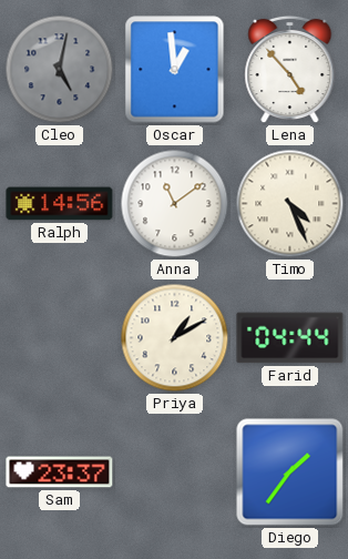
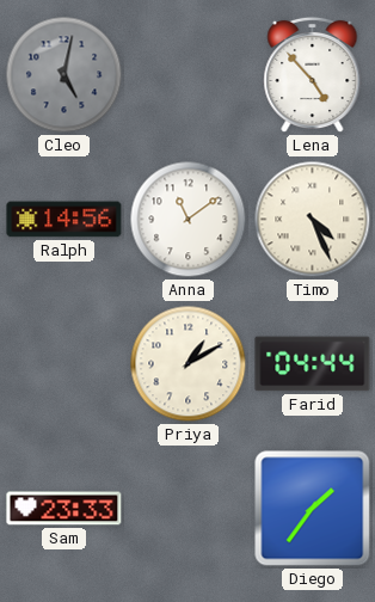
Oscar: 12:59 -> none
Sam: 23:37 -> 23:33
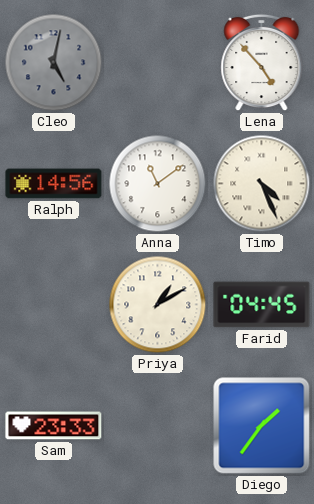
Farid: 04:44 -> 04:45
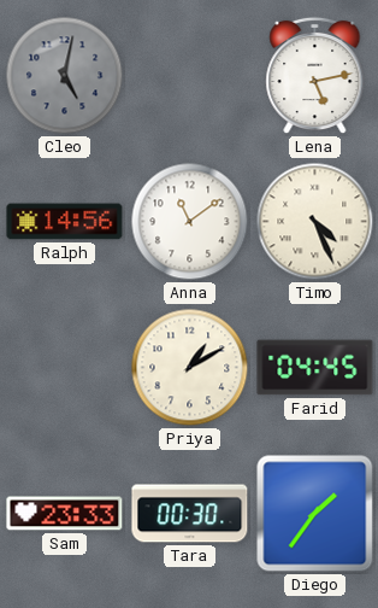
Lena: 4:53 -> 5:13
Tara: none -> 00:30
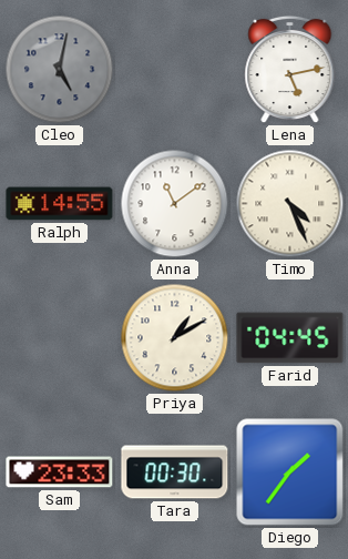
Ralph: 14:56 -> 14:55
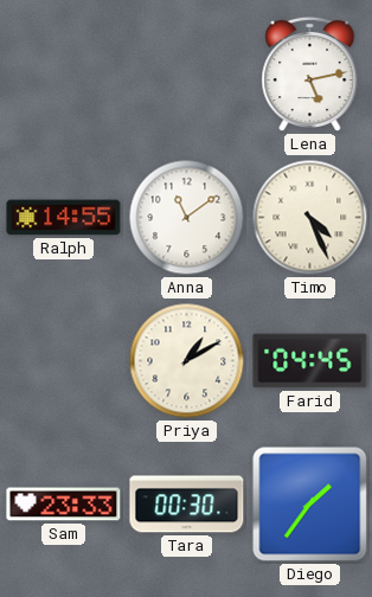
Cleo: 5:02 -> none
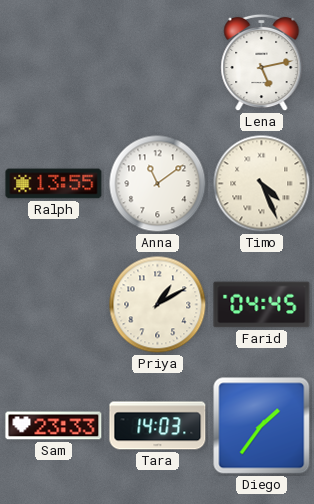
Ralph: 14:55 -> 13:55
Tara: 00:30 -> 14:03
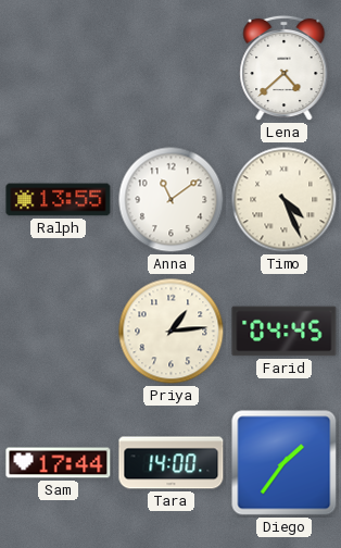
Lena: 5:13 -> 4:38
Priya: 1:10 -> 1:14
Sam: 23:33 -> 17:44
Tara: 14:03 -> 14:00
